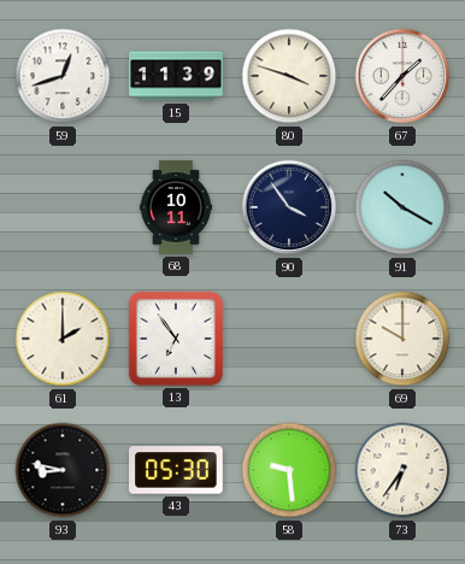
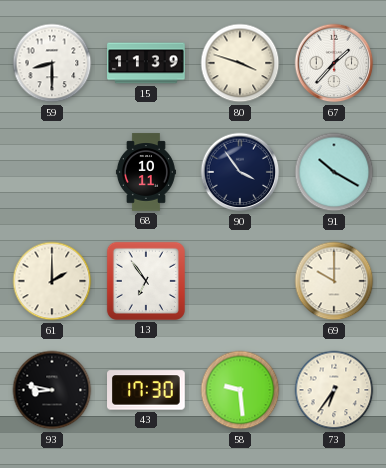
59: 12:42 -> 8:30
43: 05:30 -> 17:30
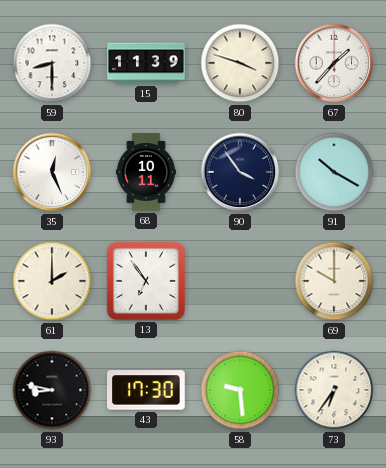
35: none -> 12:26
